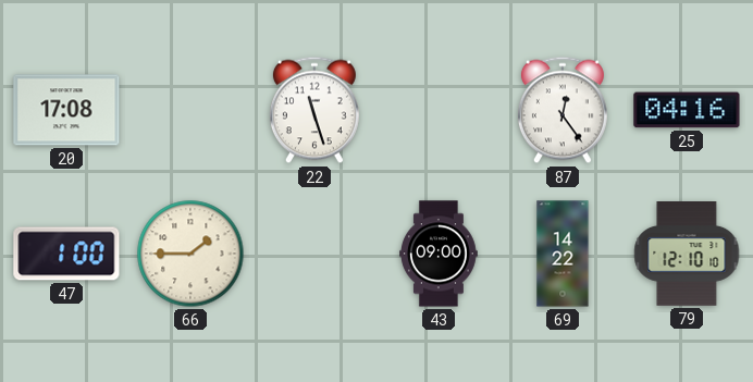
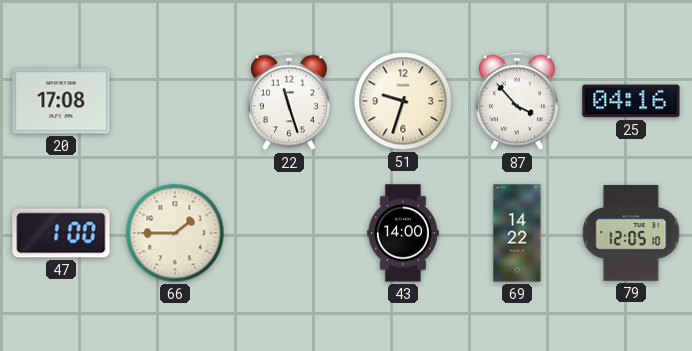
51: none -> 9:33
87: 12:24 -> 3:53
43: 09:00 -> 14:00
79: 12:10 -> 12:05
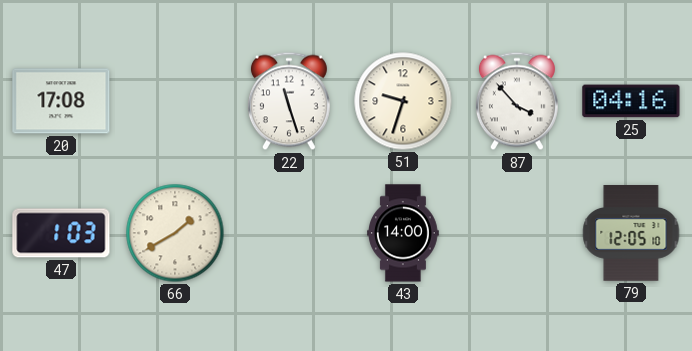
47: 1:00 -> 1:03
66: 1:45 -> 1:40
69: 14:22 -> none
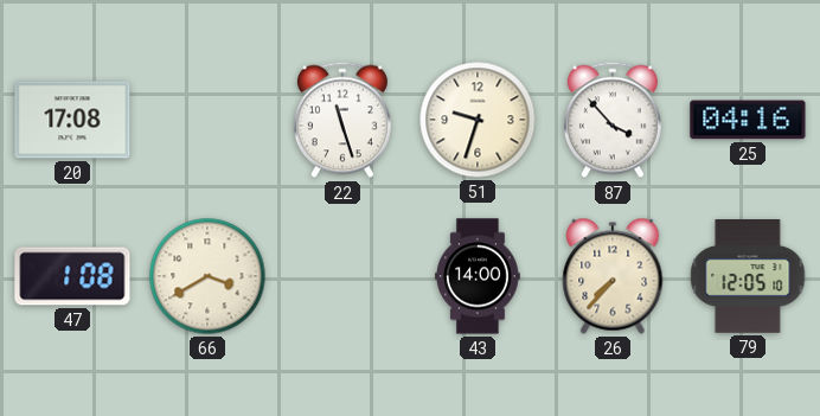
47: 1:03 -> 1:08
66: 1:40 -> 3:40
26: none -> 7:37
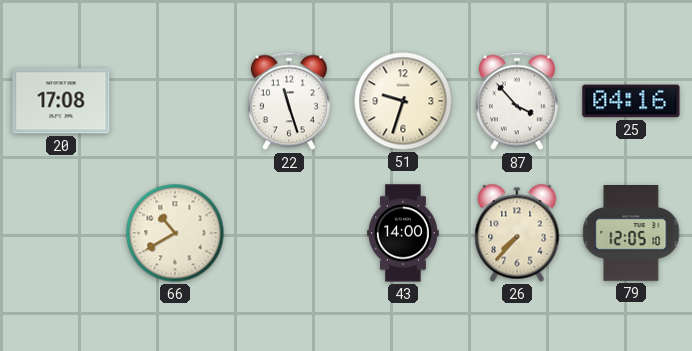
47: 1:08 -> none
66: 3:40 -> 10:40
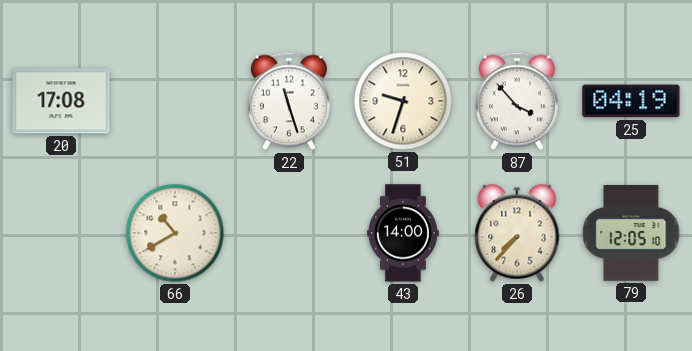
25: 04:16 -> 04:19
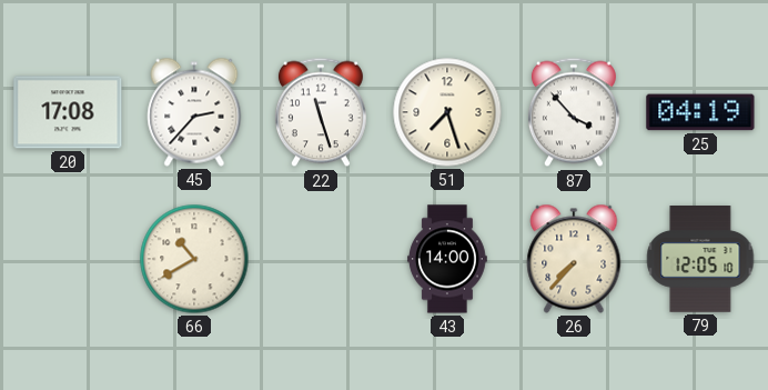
45: none -> 2:37
51: 9:33 -> 7:27
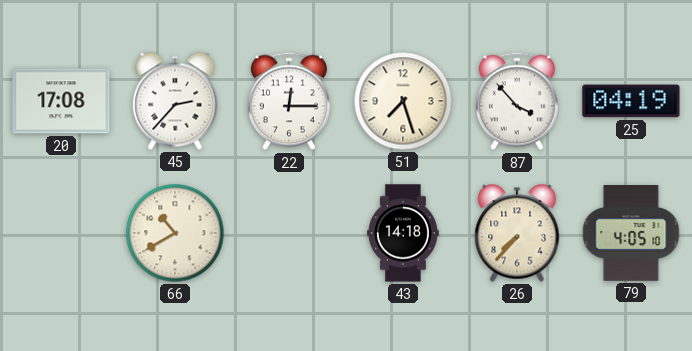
22: 11:27 -> 12:15
43: 14:00 -> 14:18
79: 12:05 -> 4:05
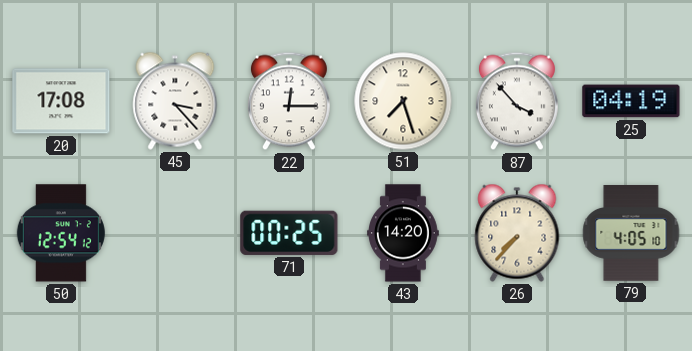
45: 2:37 -> 3:23
50: none -> 12:54
66: 10:40 -> none
71: none -> 00:25
43: 14:18 -> 14:20
